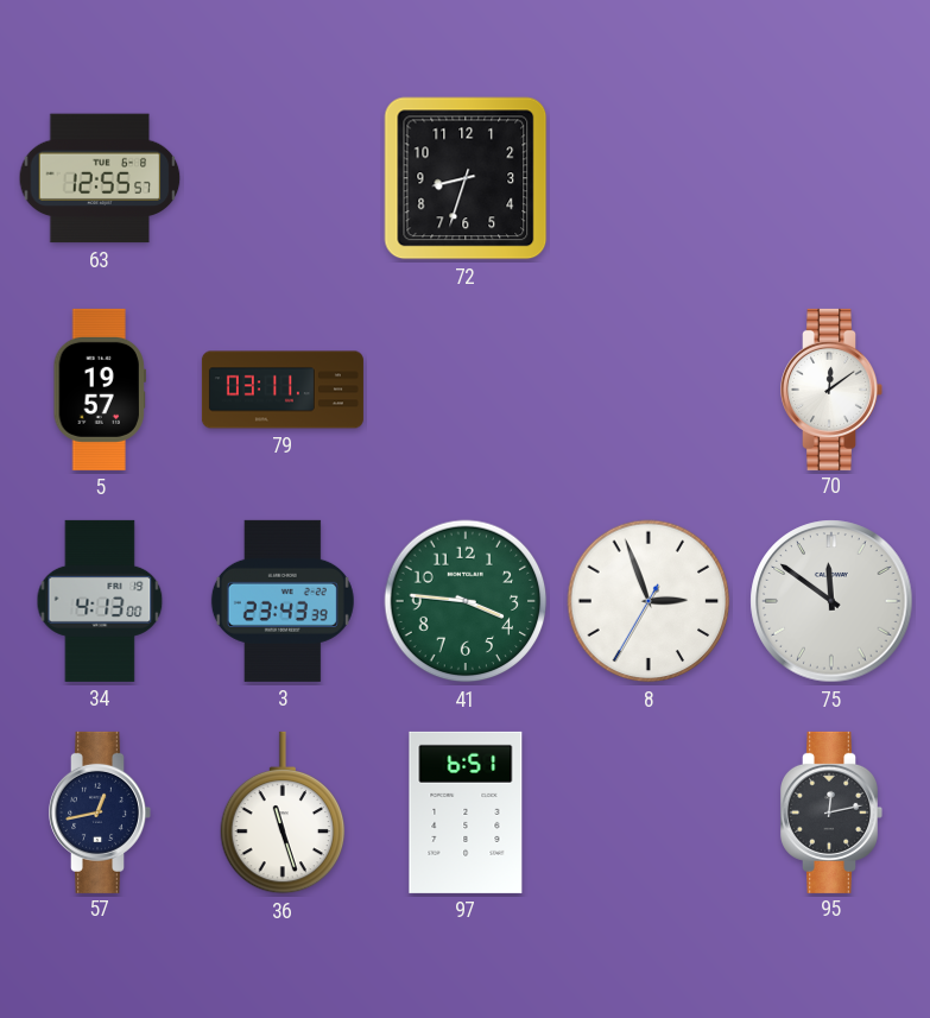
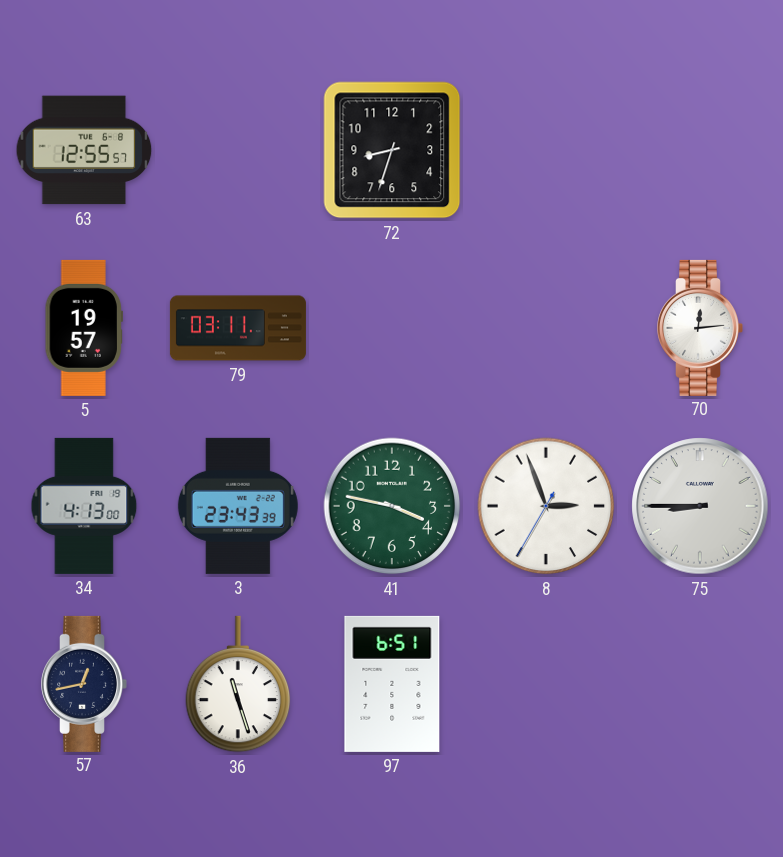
70: 12:09 -> 12:14
41: 3:46 -> 3:47
75: 11:51 -> 8:45
95: 12:13 -> none
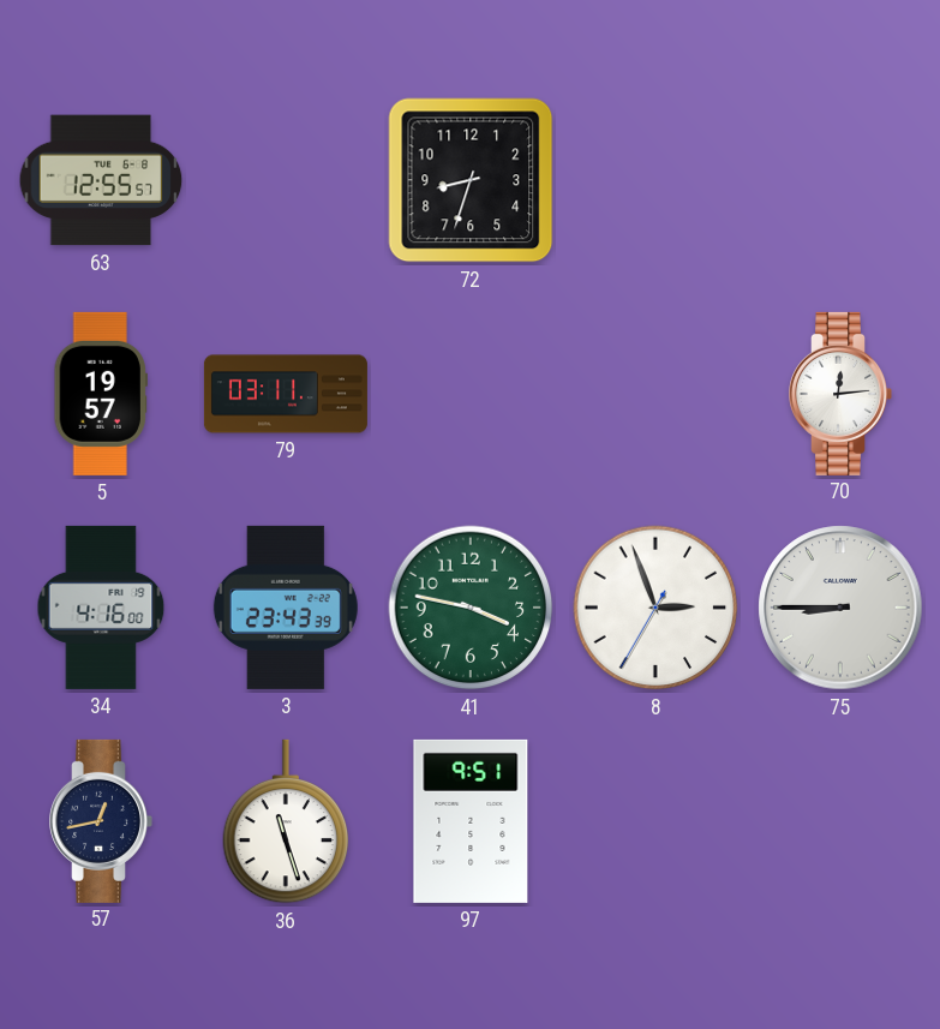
34: 4:13 -> 4:16
97: 6:51 -> 9:51
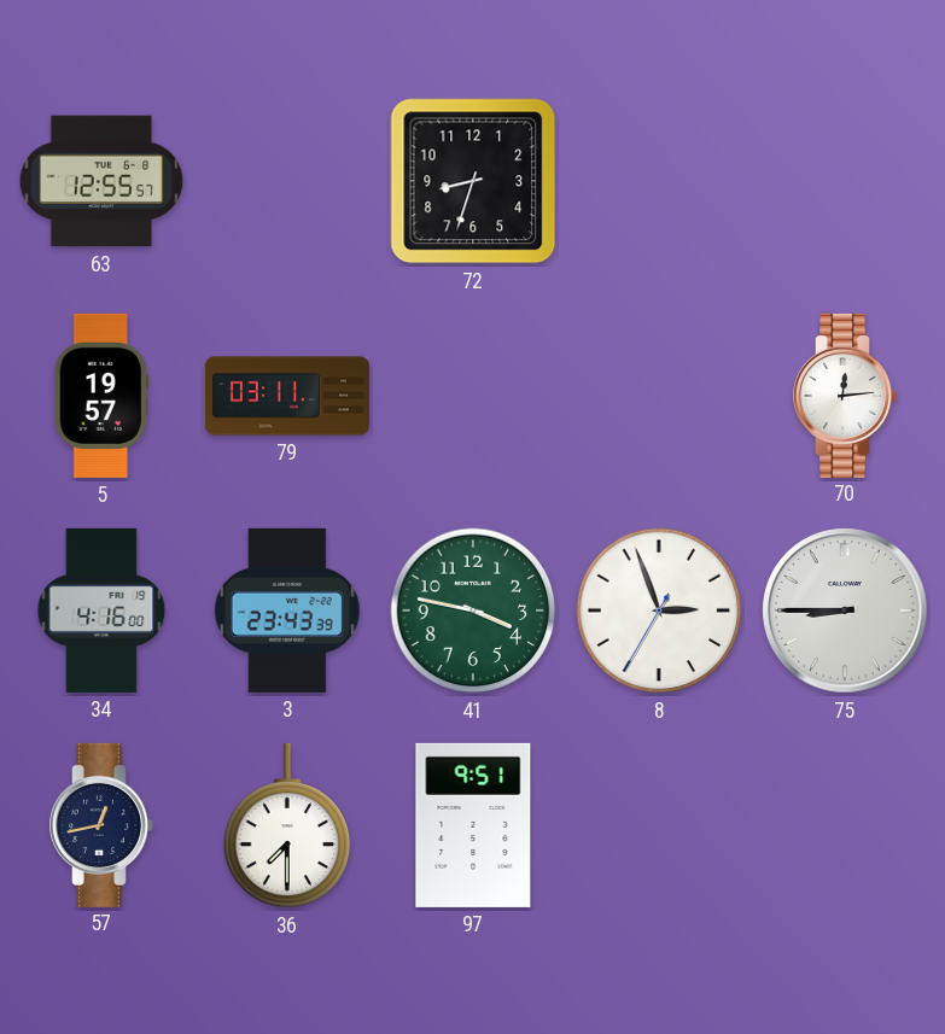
36: 11:27 -> 7:30
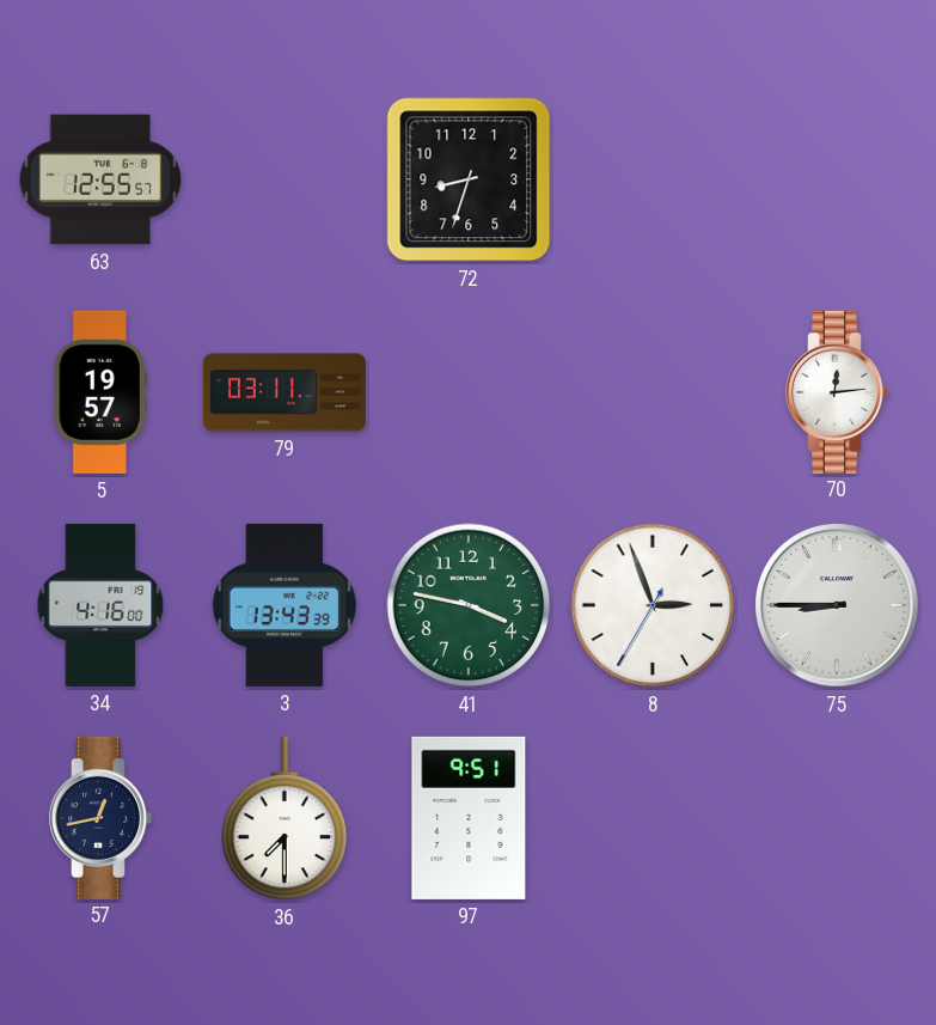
3: 23:43 -> 13:43
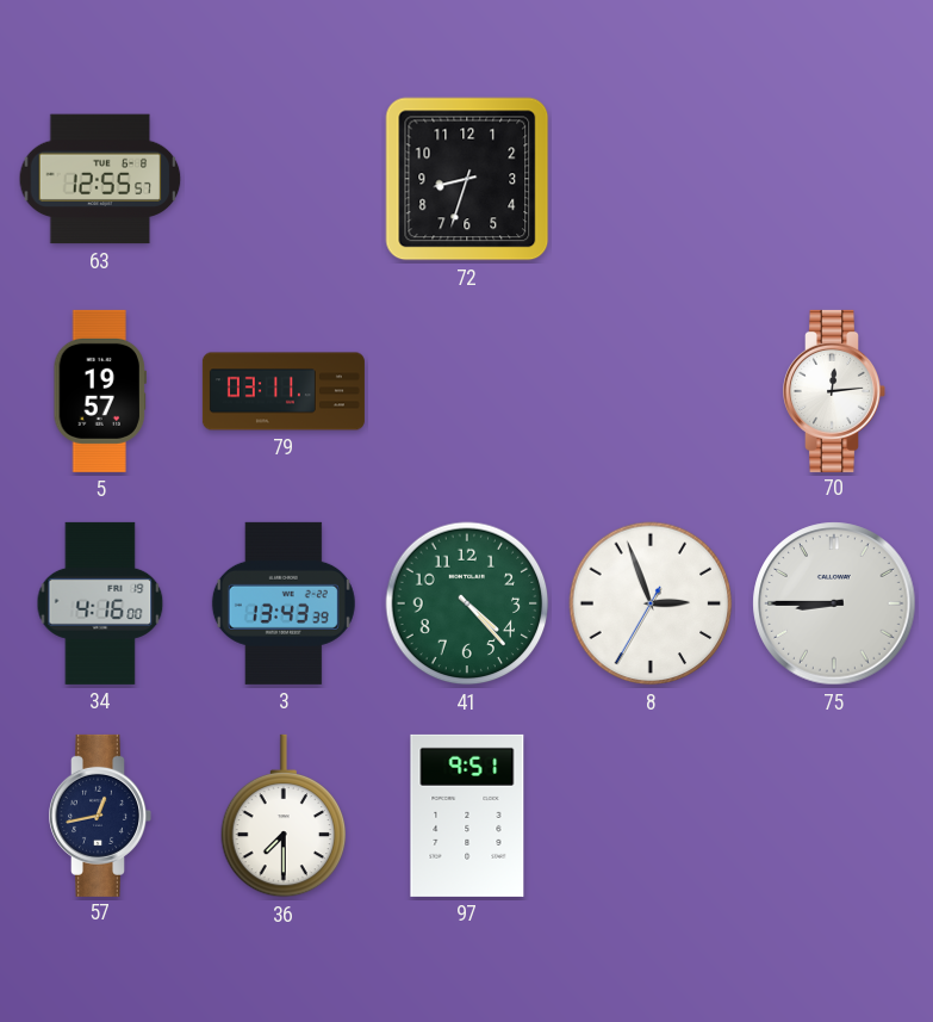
41: 3:47 -> 4:23
